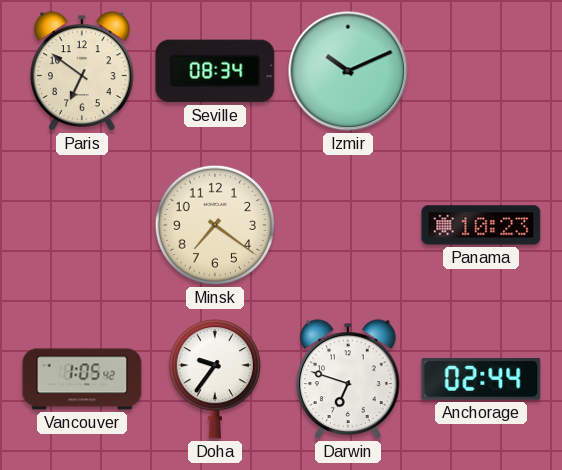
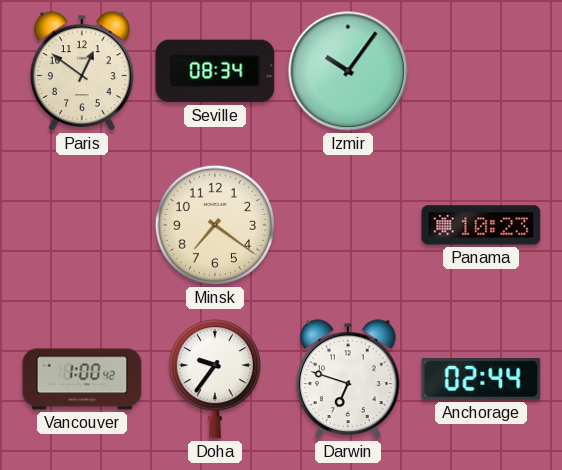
Paris: 6:51 -> 12:51
Izmir: 10:11 -> 10:06
Vancouver: 1:05 -> 1:00
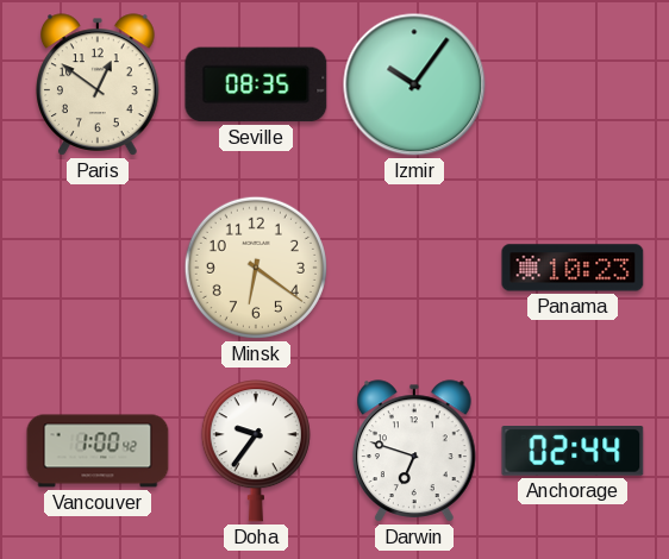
Seville: 08:34 -> 08:35
Minsk: 7:21 -> 6:21
